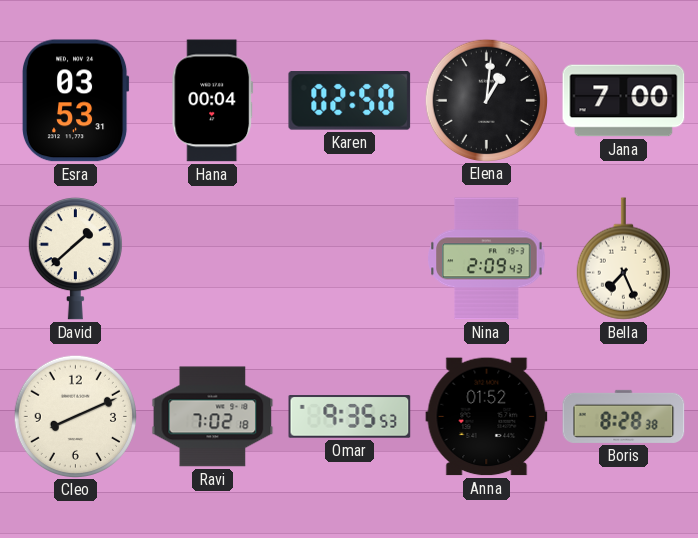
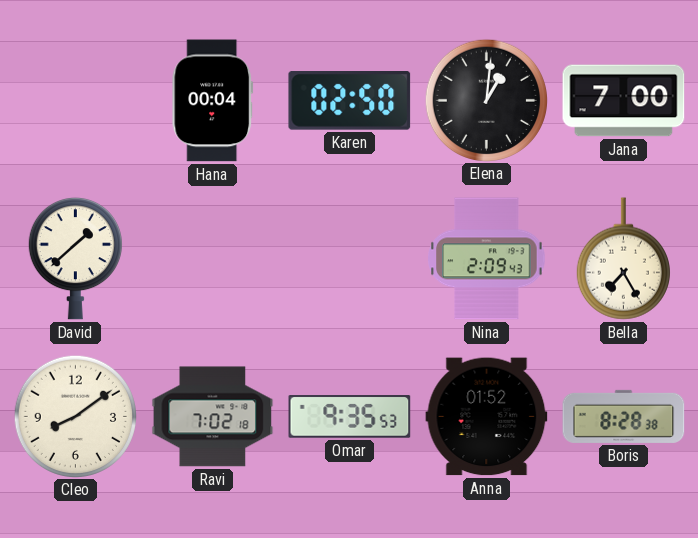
Esra: 03:53 -> none
Bella: 7:26 -> 7:25
Cleo: 8:11 -> 8:09
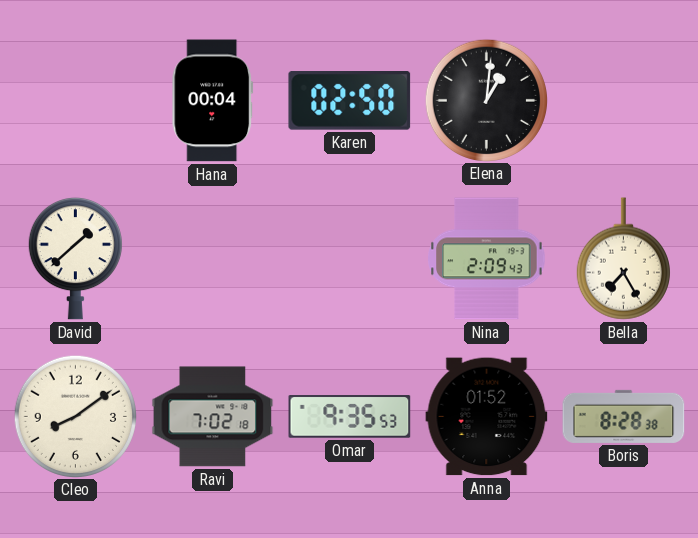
Jana: 7:00 -> none
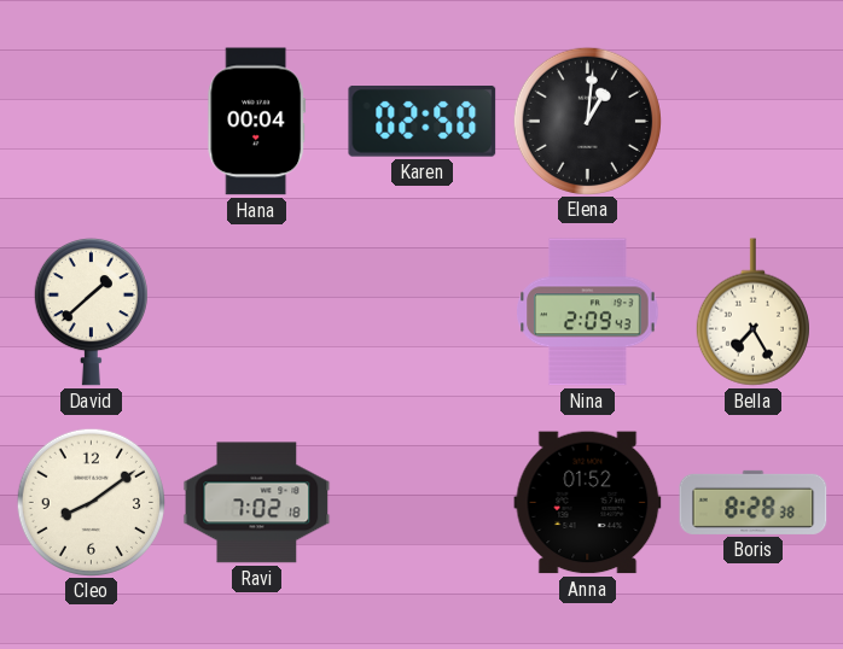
Omar: 9:35 -> none
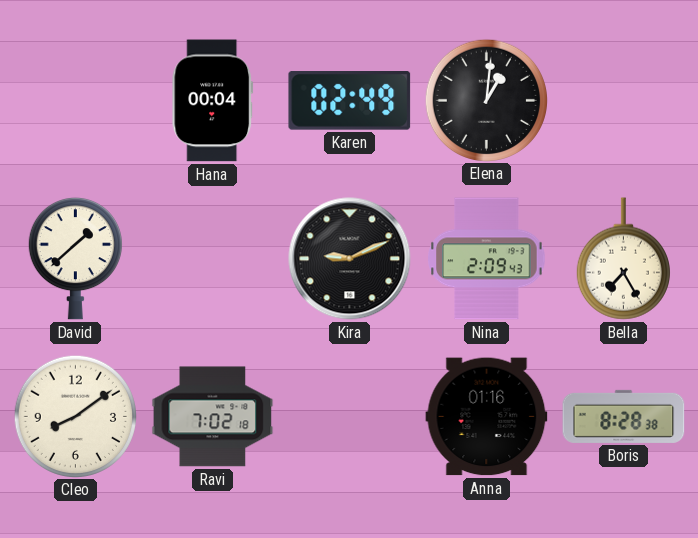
Karen: 02:50 -> 02:49
Kira: none -> 9:11
Anna: 01:52 -> 01:16
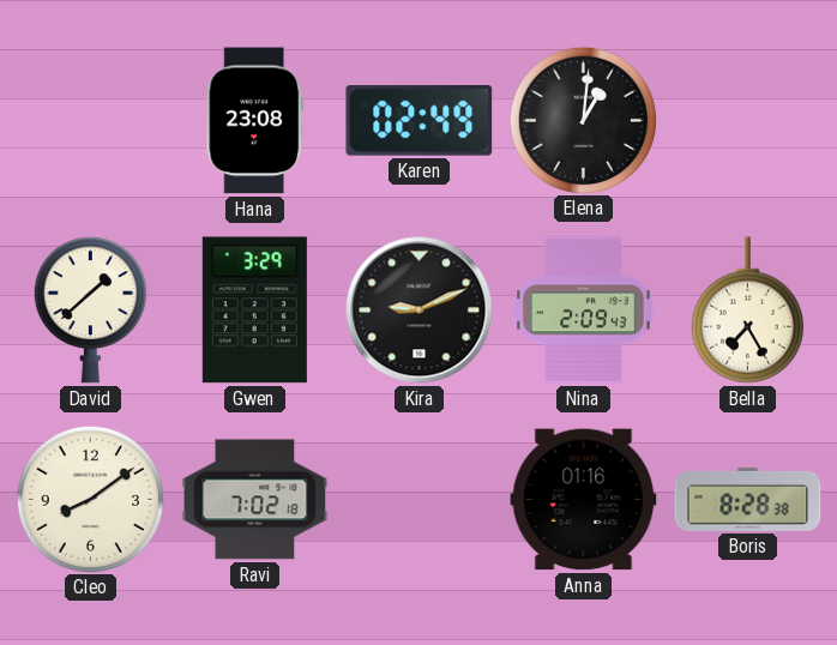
Hana: 00:04 -> 23:08
Gwen: none -> 3:29
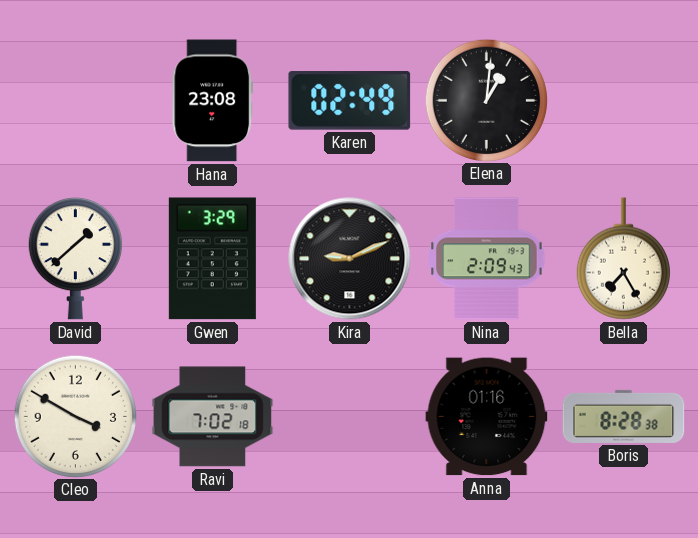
Cleo: 8:09 -> 3:50
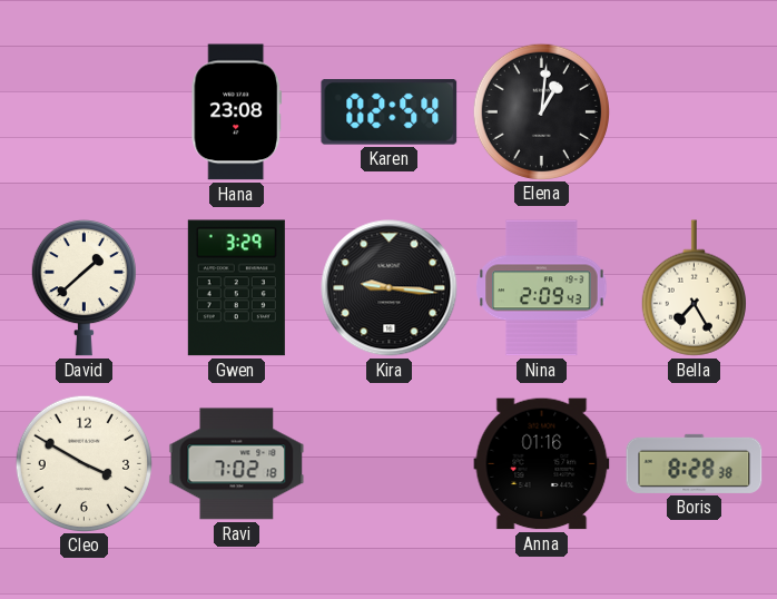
Karen: 02:49 -> 02:54
Kira: 9:11 -> 9:16
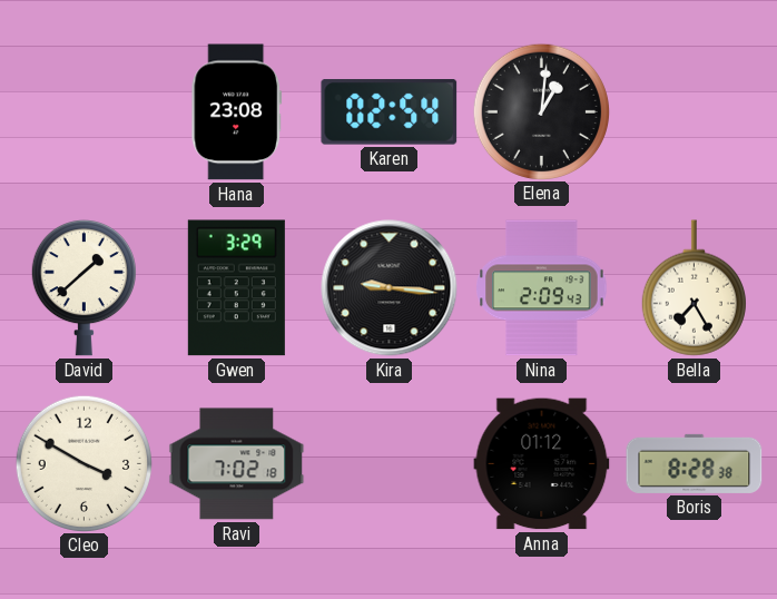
Anna: 01:16 -> 01:12
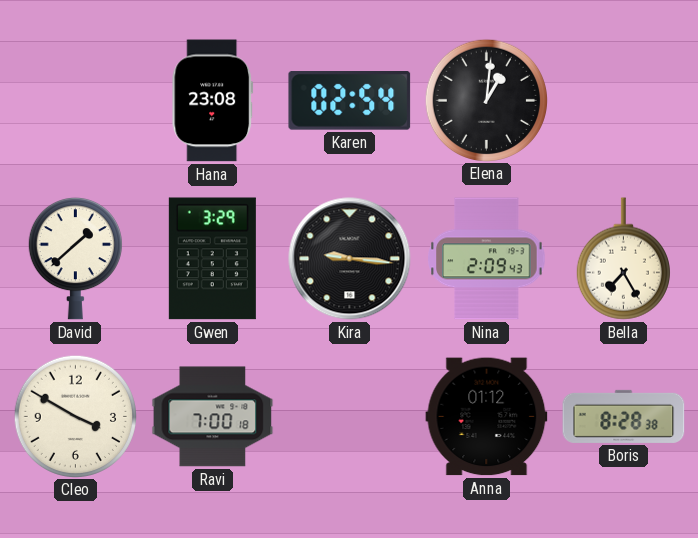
Ravi: 7:02 -> 7:00
